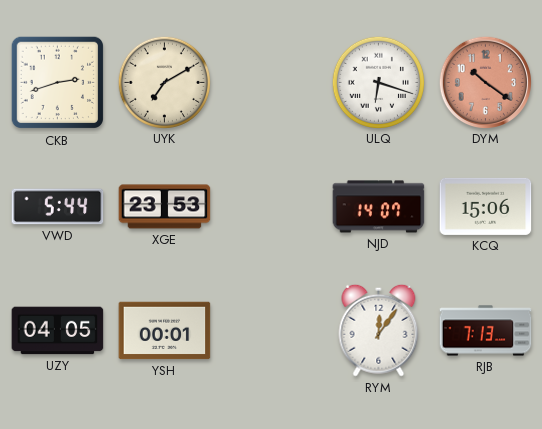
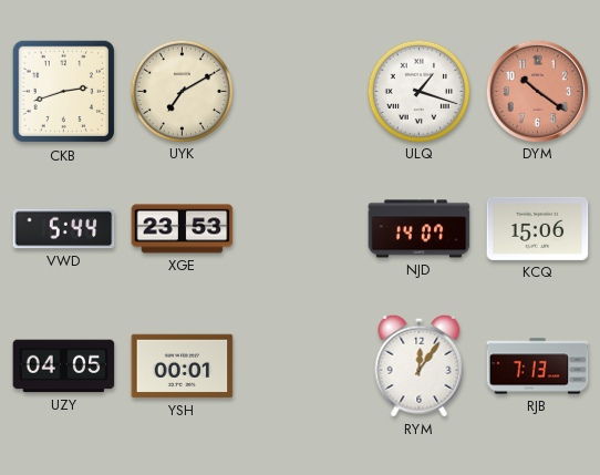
ULQ: 6:18 -> 1:18
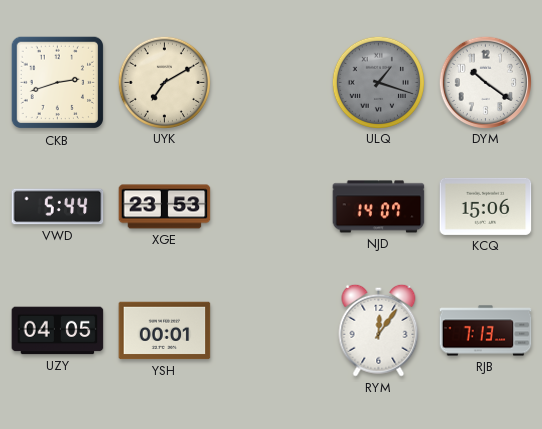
ULQ dial: white -> grey
DYM dial: salmon -> white
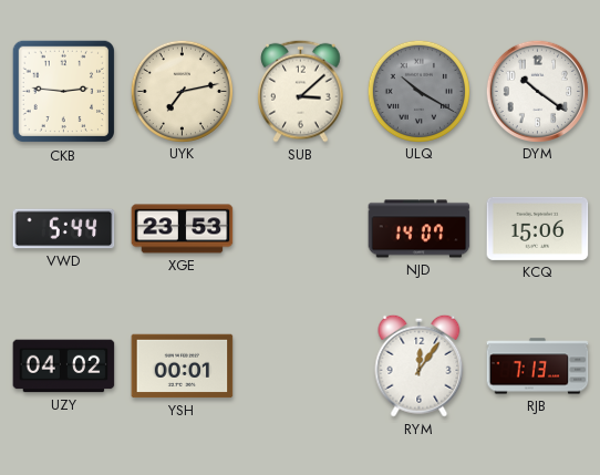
CKB: 2:42 -> 2:46
UYK: 7:10 -> 7:13
SUB: none -> 3:08
ULQ: 1:18 -> 10:20
UZY: 04:05 -> 04:02
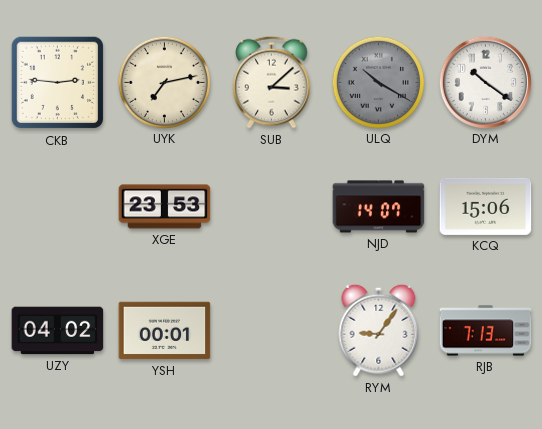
VWD: 5:44 -> none
RYM: 12:06 -> 9:06
